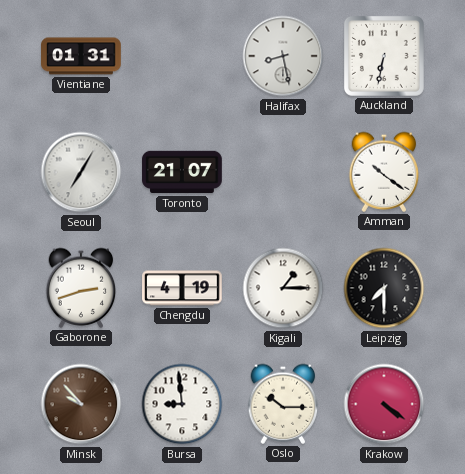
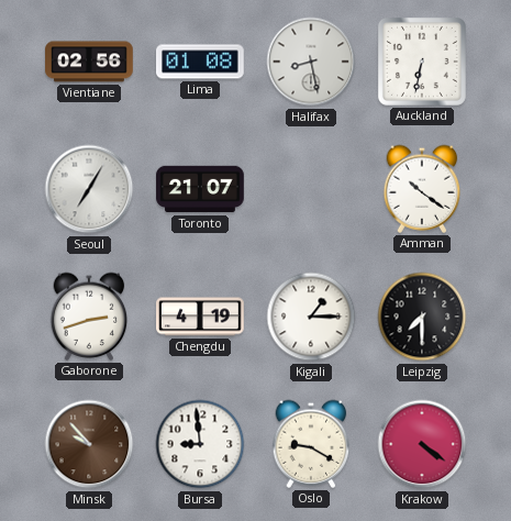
Vientiane: 01:31 -> 02:56
Lima: none -> 01:08
Oslo: 10:15 -> 9:20
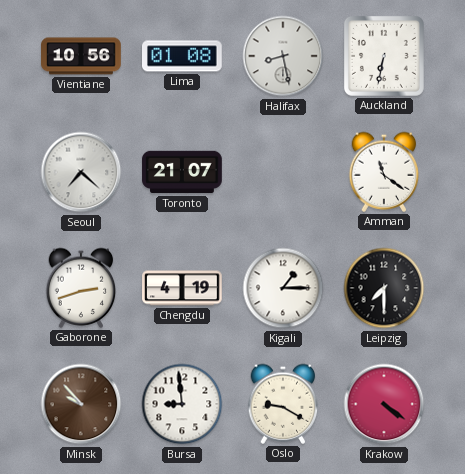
Vientiane: 02:56 -> 10:56
Seoul: 7:05 -> 7:22
Amman: 10:21 -> 11:21
